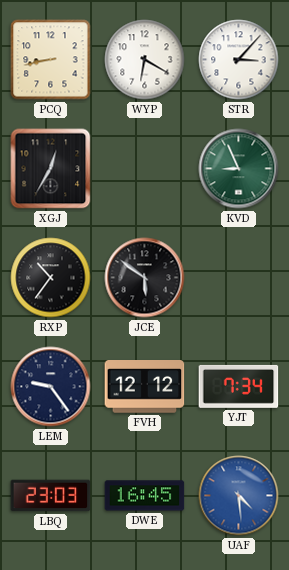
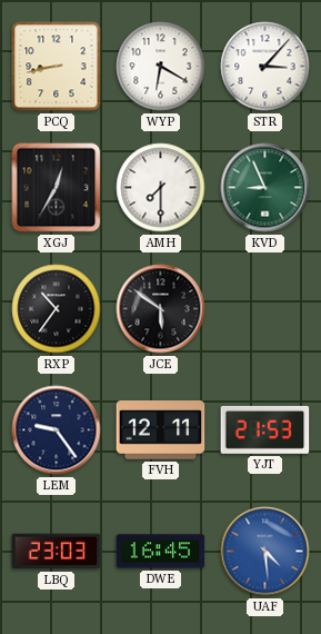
AMH: none -> 7:30
FVH: 12:12 -> 12:11
YJT: 7:34 -> 21:53
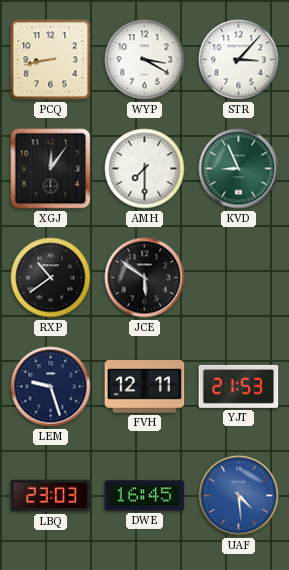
WYP: 6:20 -> 3:20
XGJ: 12:35 -> 12:06
RXP: 10:36 -> 10:39
LEM: 9:24 -> 9:27
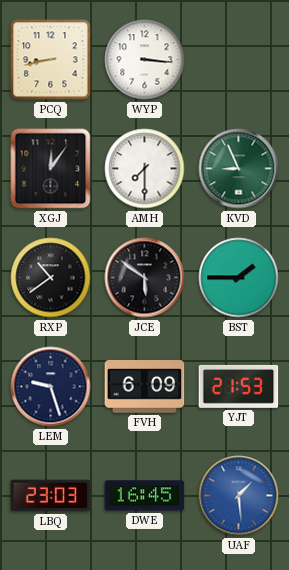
WYP: 3:20 -> 3:16
STR: 3:07 -> none
BST: none -> 1:45
FVH: 12:11 -> 6:09
UAF: 4:29 -> 1:29
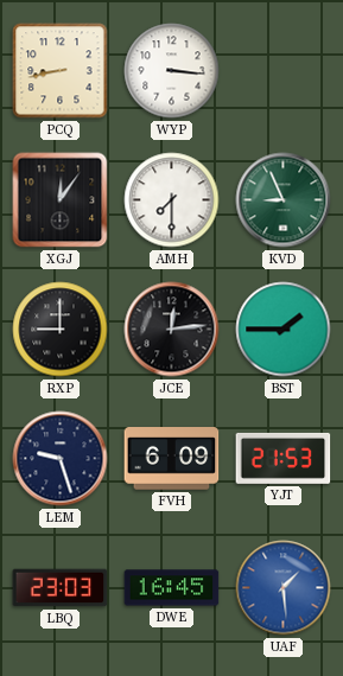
RXP: 10:39 -> 9:00
JCE: 5:51 -> 12:14
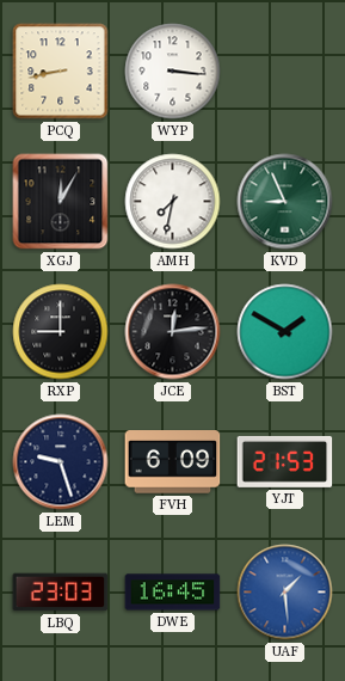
XGJ: 12:06 -> 12:05
AMH: 7:30 -> 7:32
BST: 1:45 -> 1:50
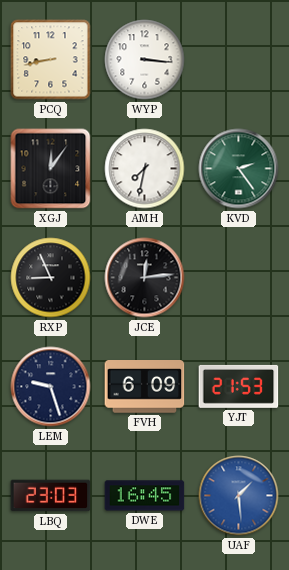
XGJ: 12:05 -> 12:06
KVD: 8:56 -> 2:24
RXP: 9:00 -> 8:56
BST: 1:50 -> none
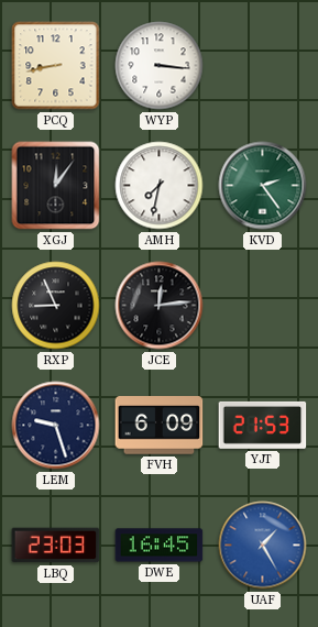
UAF: 1:29 -> 1:25
